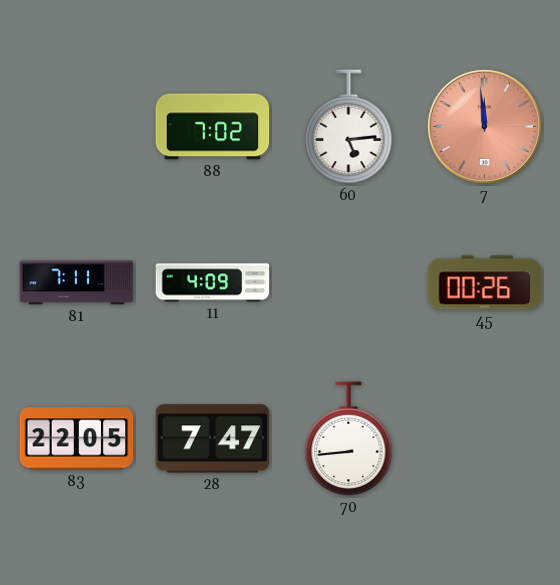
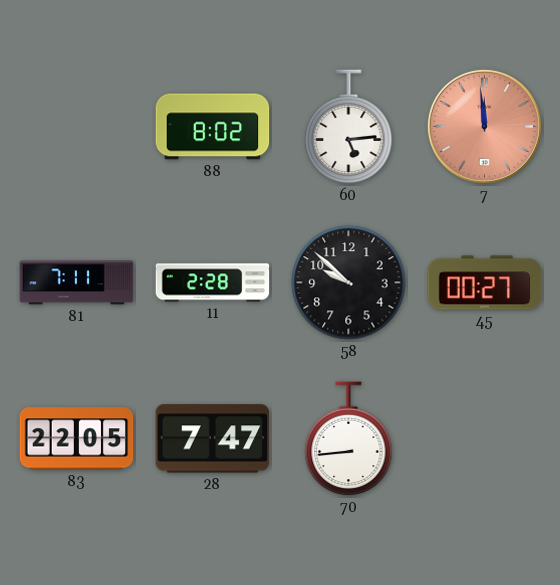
88: 7:02 -> 8:02
11: 4:09 -> 2:28
58: none -> 9:52
45: 00:26 -> 00:27
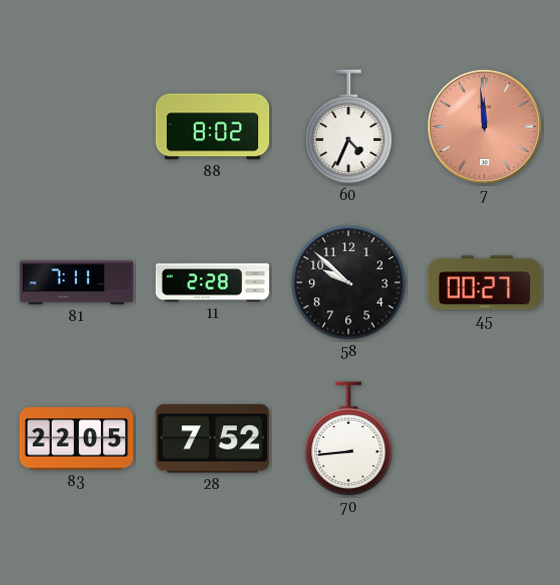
60: 5:14 -> 4:34
28: 7:47 -> 7:52
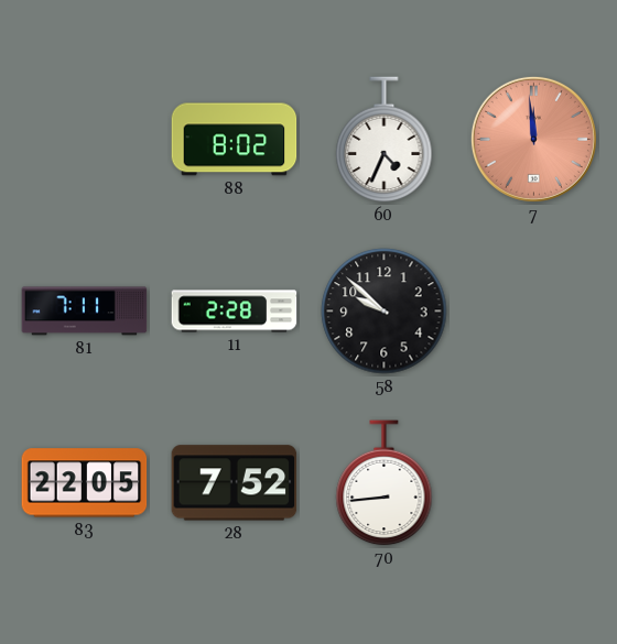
45: 00:27 -> none
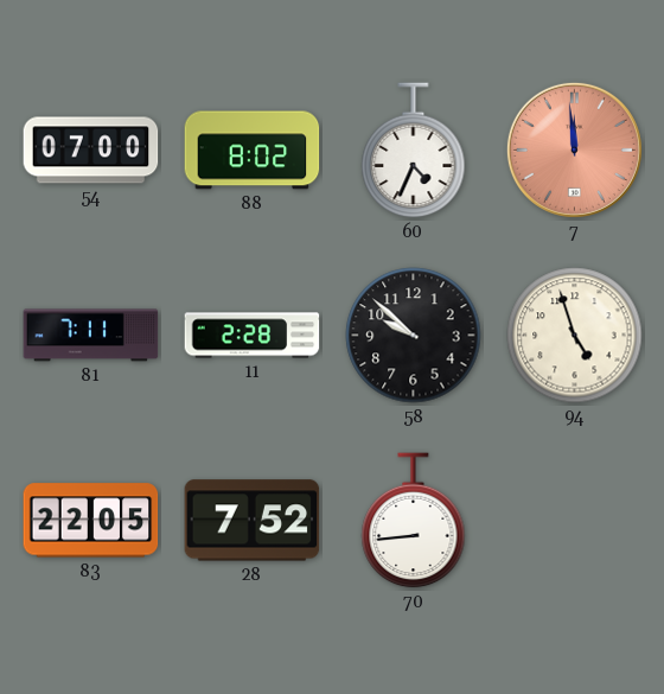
54: none -> 07:00
94: none -> 4:57
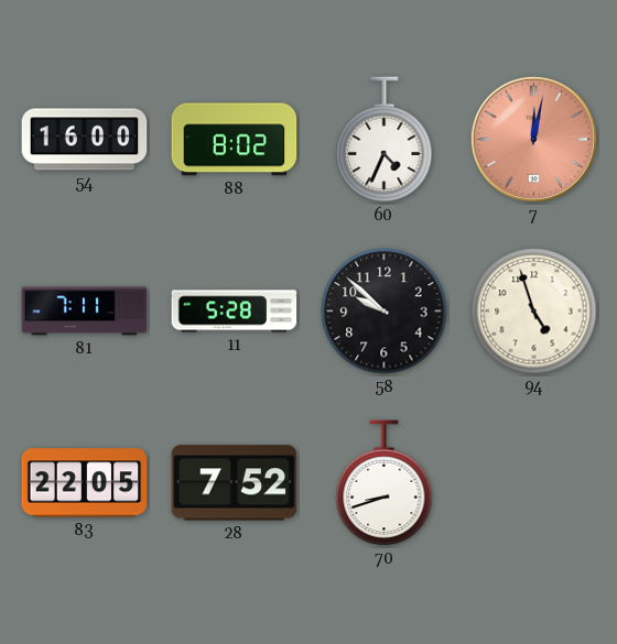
54: 07:00 -> 16:00
7: 11:59 -> 12:02
11: 2:28 -> 5:28
70: 8:44 -> 8:42
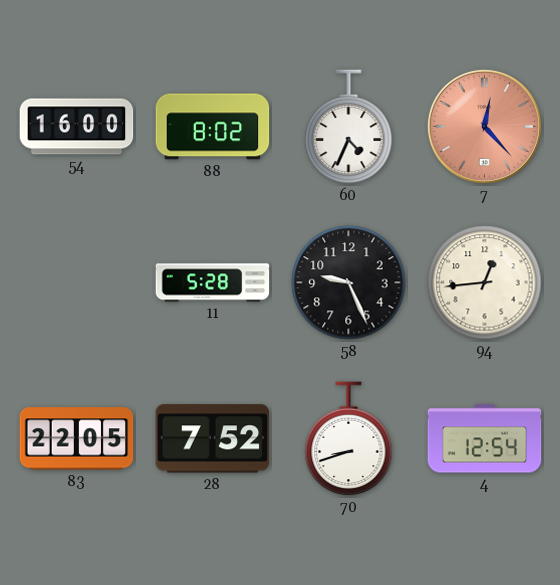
7: 12:02 -> 12:23
81: 7:11 -> none
58: 9:52 -> 9:26
94: 4:57 -> 12:44
4: none -> 12:54
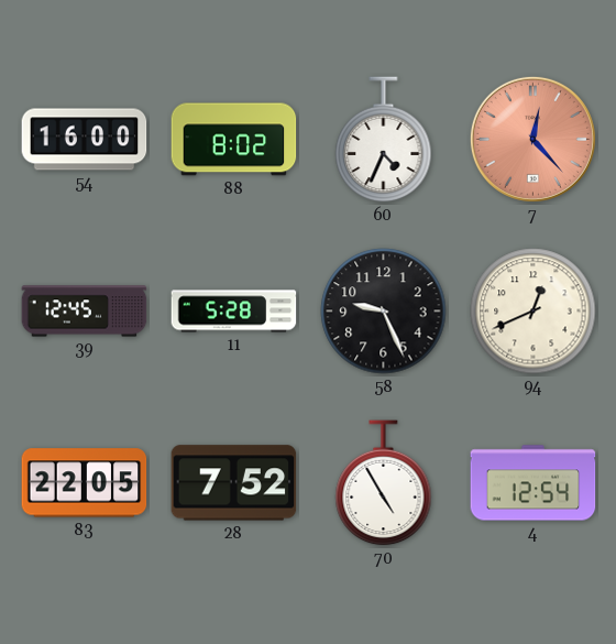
39: none -> 12:45
94: 12:44 -> 12:41
70: 8:42 -> 4:55
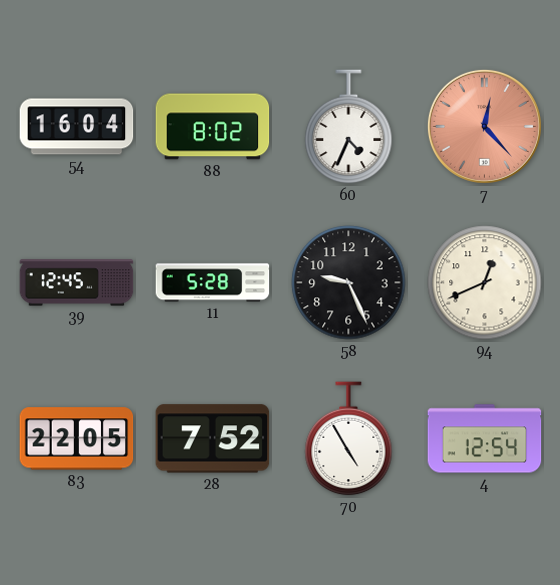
54: 16:00 -> 16:04
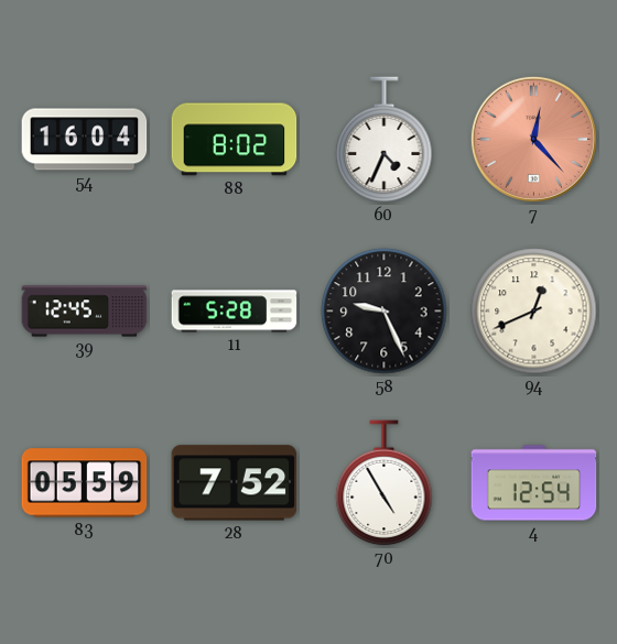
83: 22:05 -> 05:59
